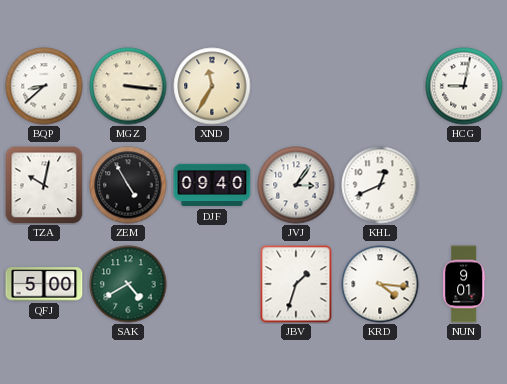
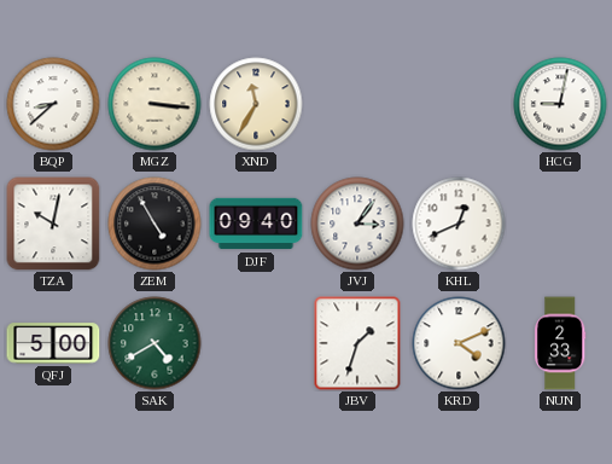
KRD: 4:16 -> 4:11
NUN: 9:01 -> 2:33
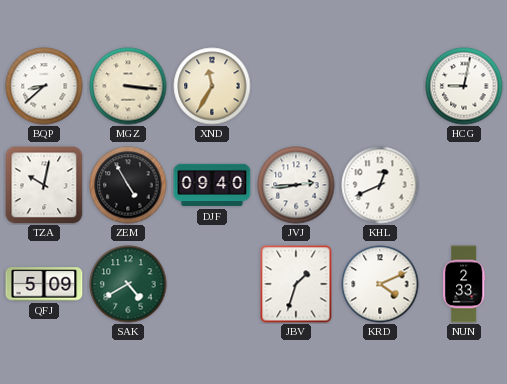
JVJ: 3:06 -> 2:44
QFJ: 5:00 -> 5:09
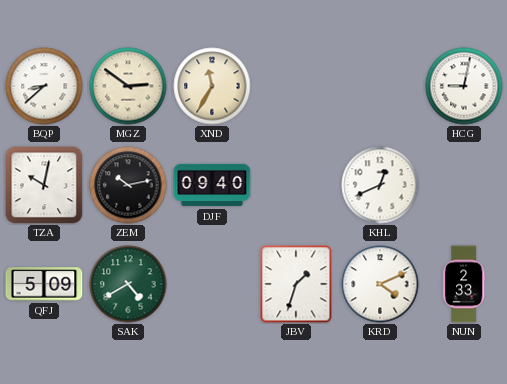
MGZ: 3:16 -> 2:51
ZEM: 4:55 -> 10:13
JVJ: 2:44 -> none
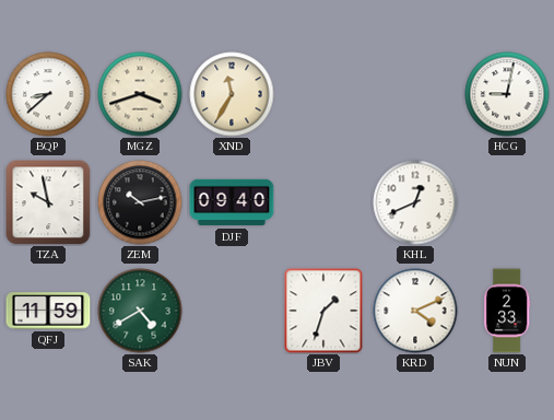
MGZ: 2:51 -> 3:42
TZA: 10:02 -> 9:58
QFJ: 5:09 -> 11:59
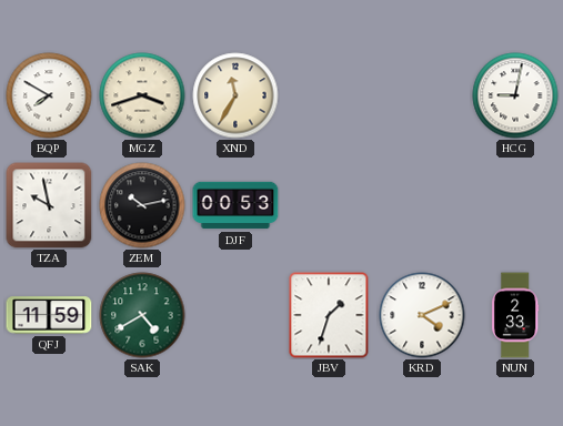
BQP: 8:38 -> 7:50
DJF: 09:40 -> 00:53
KHL: 12:41 -> none
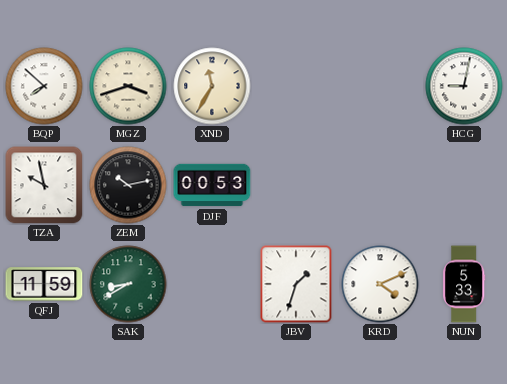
BQP: 7:50 -> 7:52
SAK: 4:40 -> 8:40
NUN: 2:33 -> 5:33
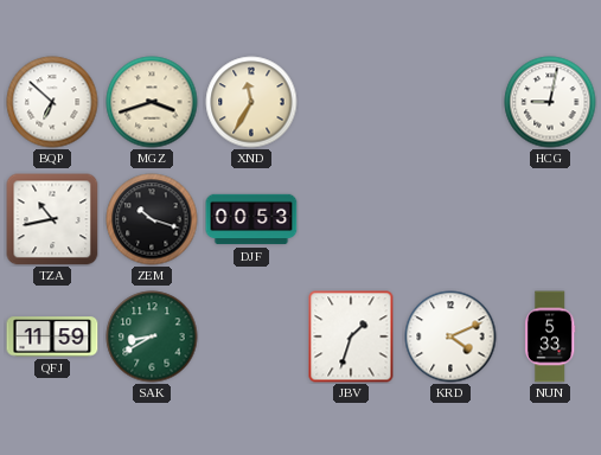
BQP: 7:52 -> 6:52
TZA: 9:58 -> 10:43
ZEM: 10:13 -> 10:18
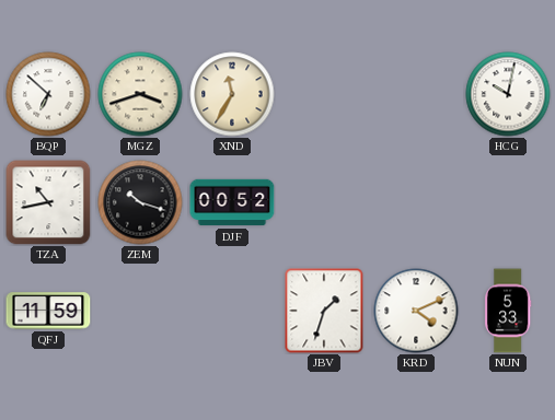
HCG: 9:02 -> 10:02
DJF: 00:53 -> 00:52
SAK: 8:40 -> none
